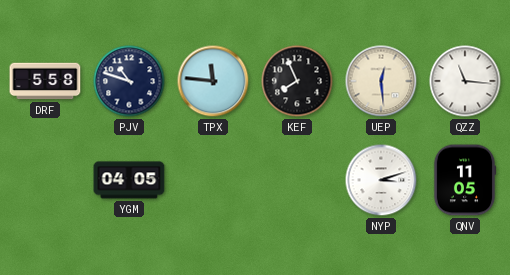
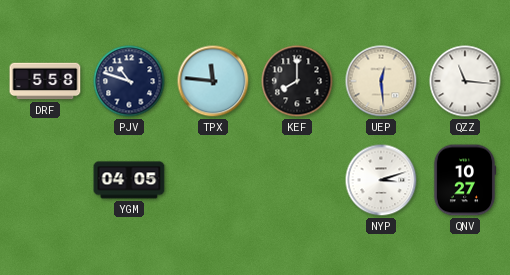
KEF: 7:56 -> 8:00
QNV: 11:05 -> 10:27
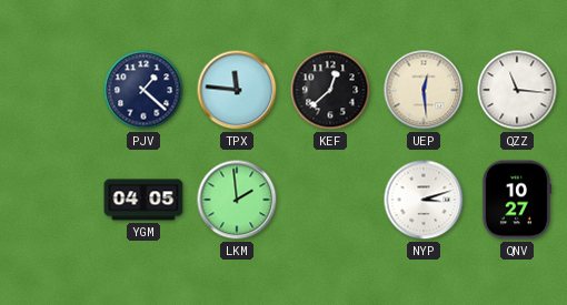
DRF: 5:58 -> none
PJV: 10:48 -> 1:22
KEF: 8:00 -> 12:38
LKM: none -> 1:59
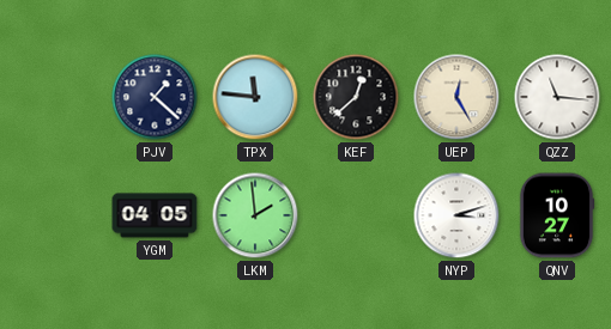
UEP: 12:29 -> 12:25
